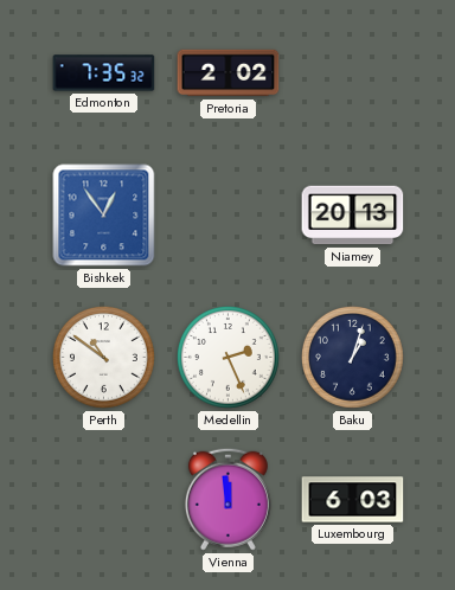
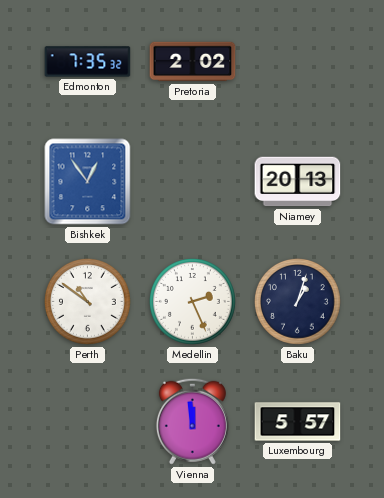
Luxembourg: 6:03 -> 5:57
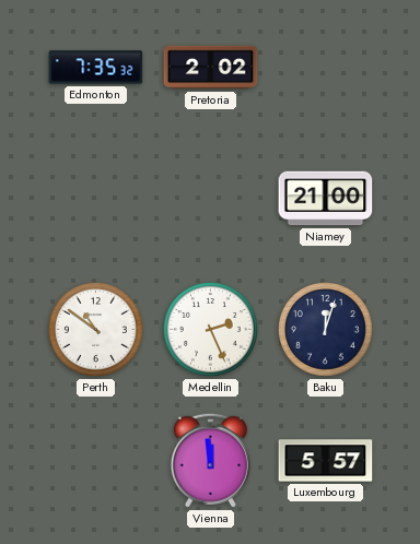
Bishkek: 12:54 -> none
Niamey: 20:13 -> 21:00
Baku: 1:03 -> 12:03
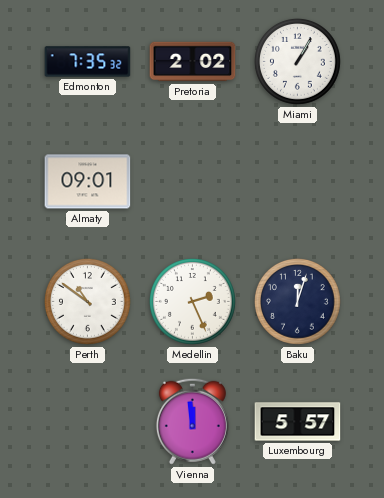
Miami: none -> 1:05
Almaty: none -> 09:01
Niamey: 21:00 -> none
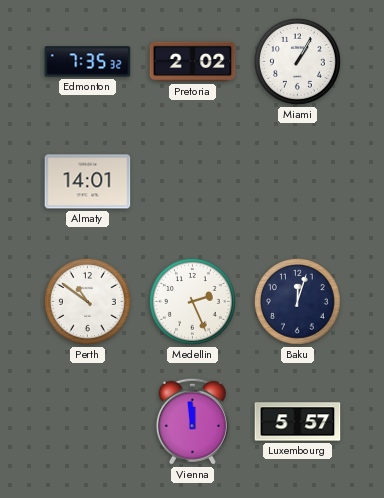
Almaty: 09:01 -> 14:01
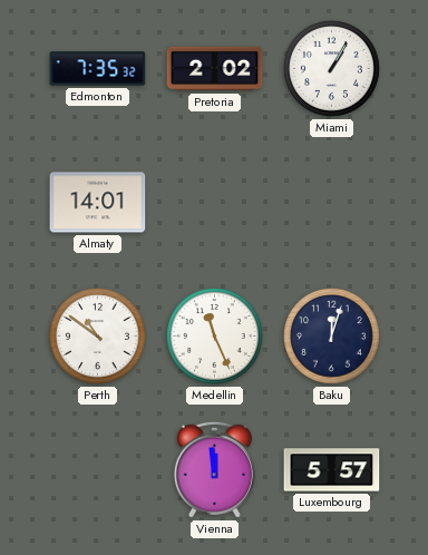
Medellin: 2:26 -> 11:26
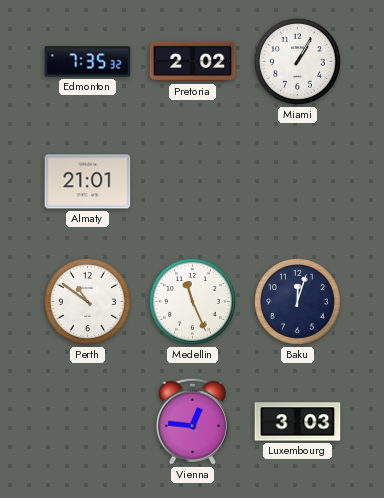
Almaty: 14:01 -> 21:01
Vienna: 11:59 -> 12:46
Luxembourg: 5:57 -> 3:03
